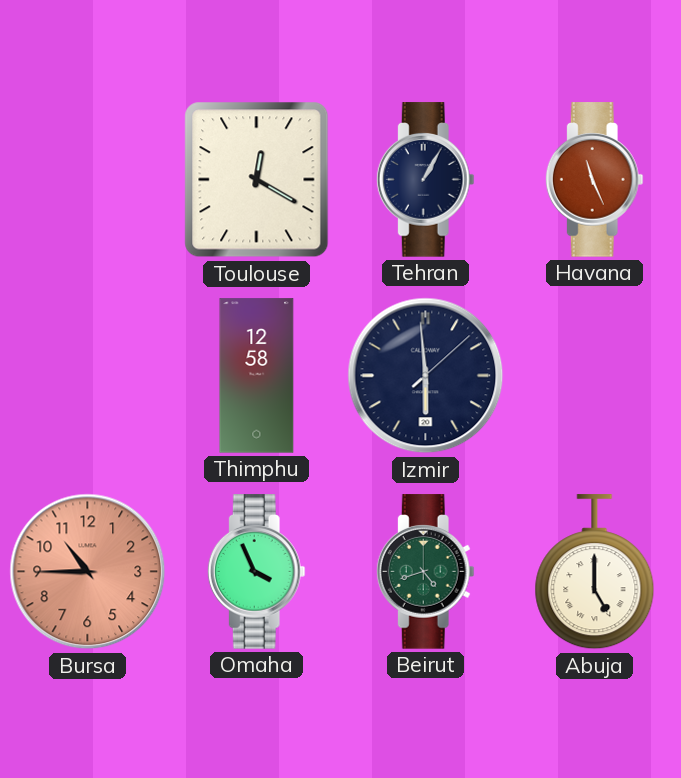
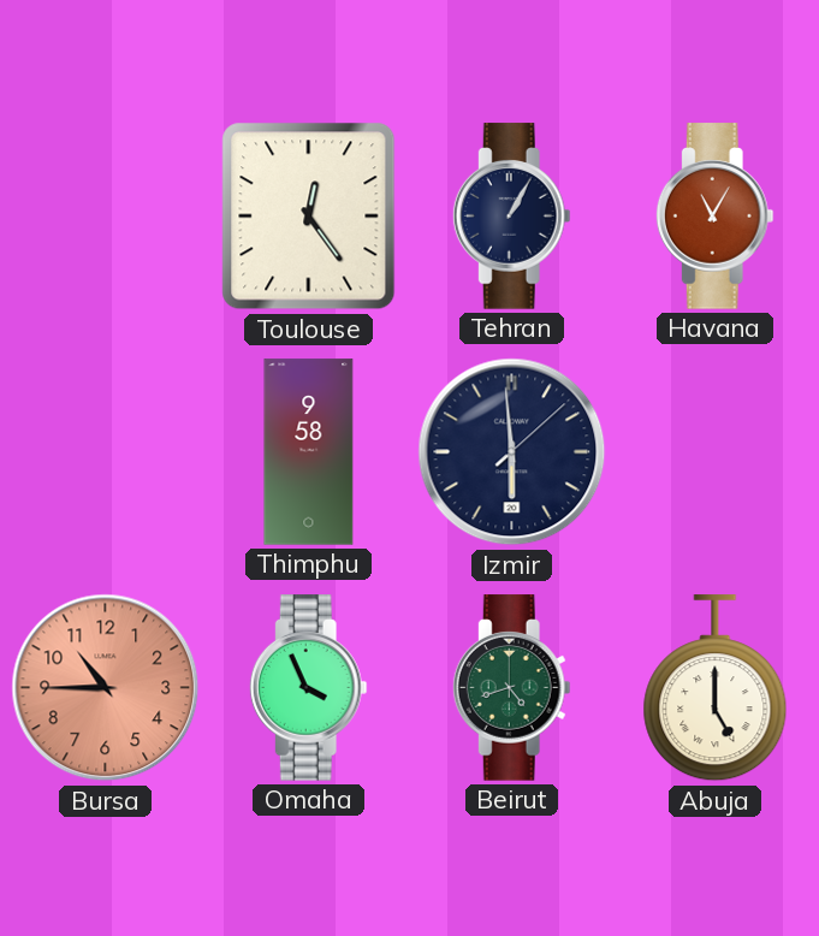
Toulouse: 12:20 -> 12:24
Havana: 11:26 -> 11:05
Thimphu: 12:58 -> 9:58
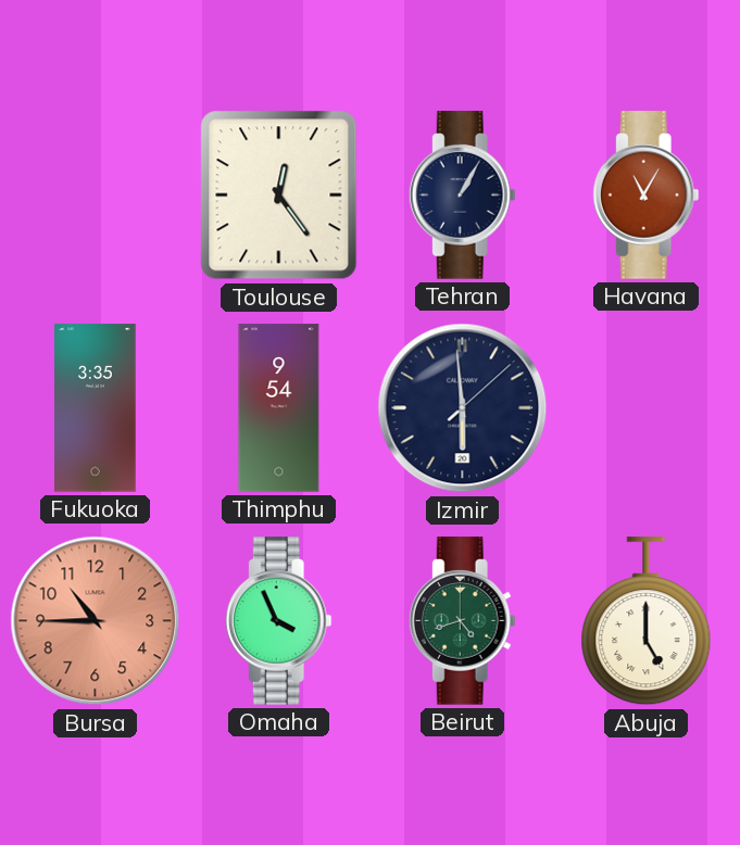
Fukuoka: none -> 3:35
Thimphu: 9:58 -> 9:54
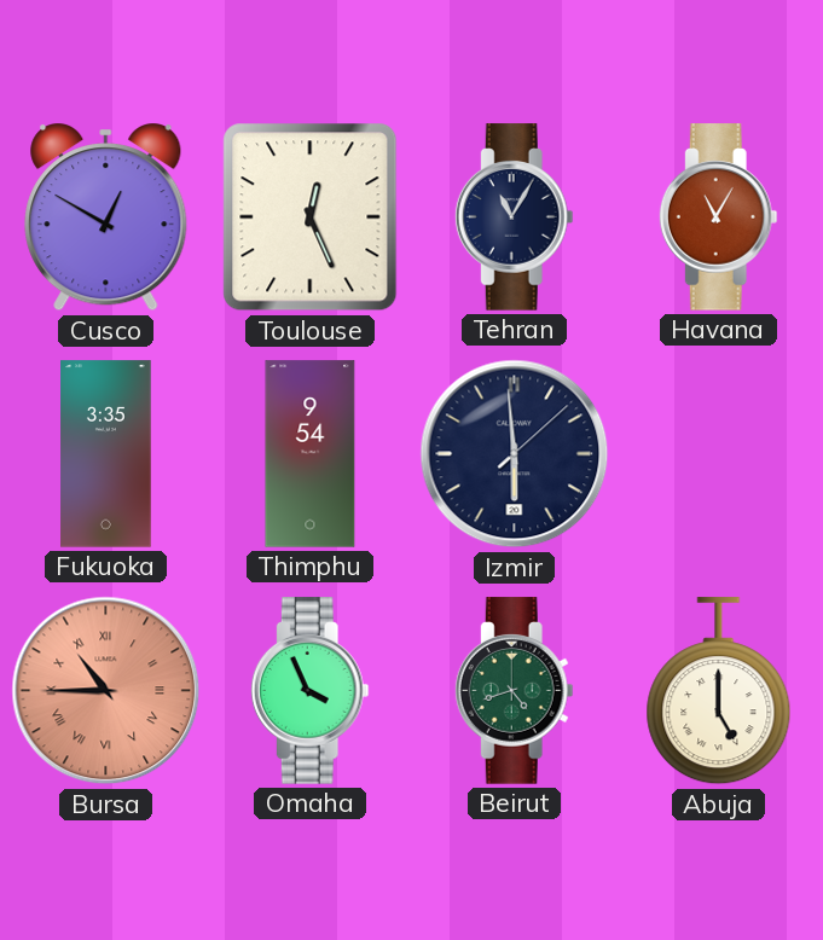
Cusco: none -> 12:50
Toulouse: 12:24 -> 12:26
Tehran: 1:05 -> 11:05
Bursa numerals: Arabic -> Roman
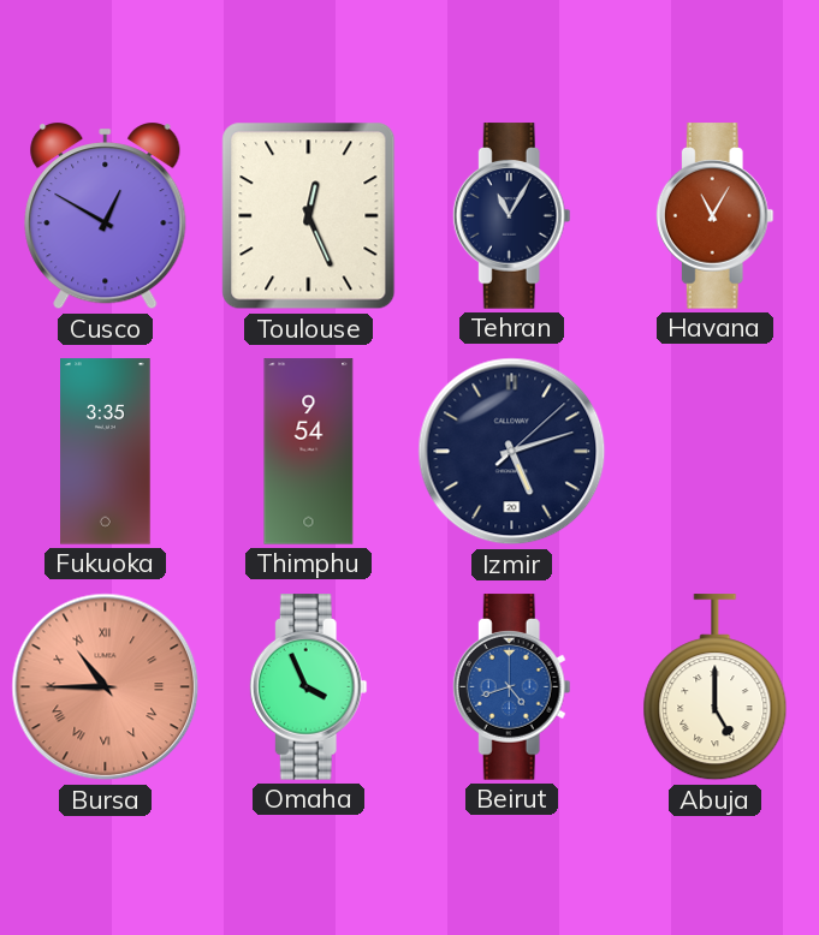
Izmir: 5:59 -> 5:12
Beirut dial: green -> blue
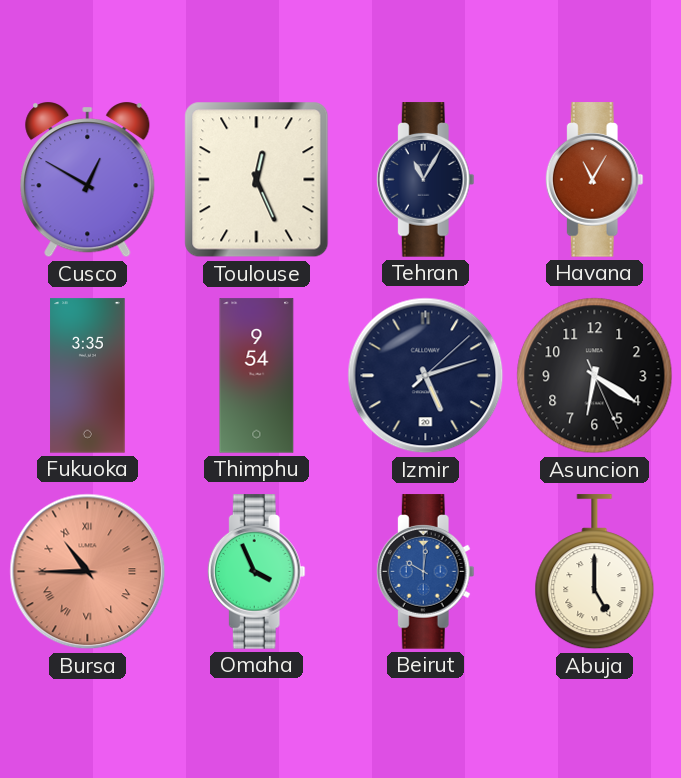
Asuncion: none -> 6:20
Beirut: 4:42 -> 10:01
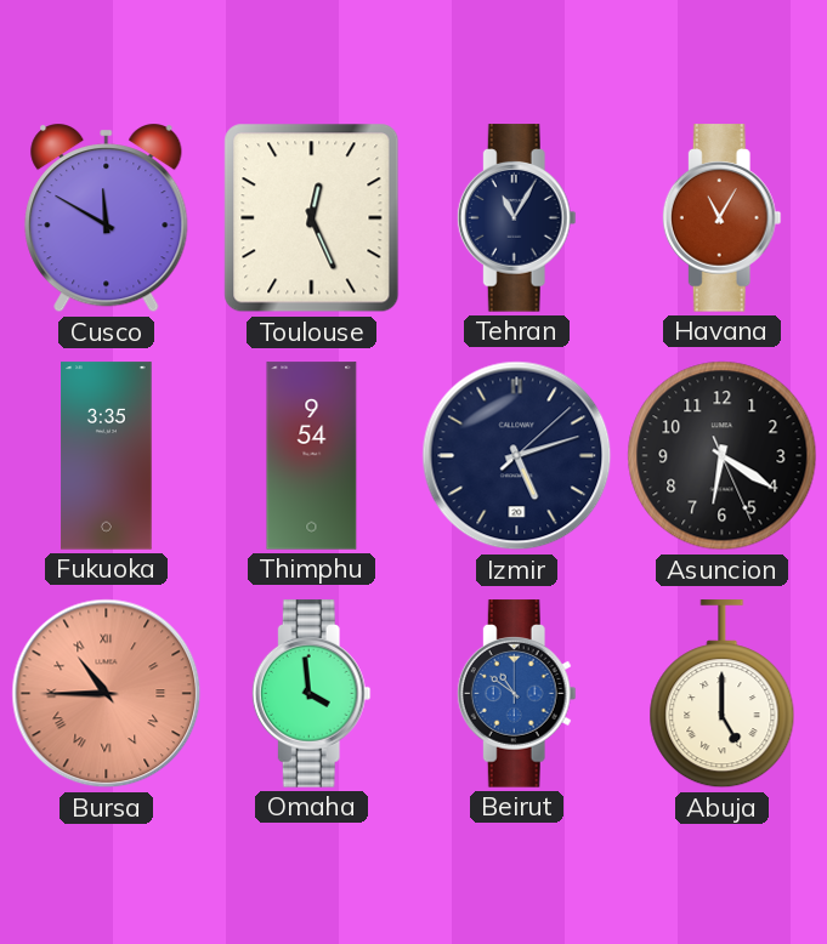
Cusco: 12:50 -> 11:50
Omaha: 3:56 -> 3:59
Beirut: 10:01 -> 10:51
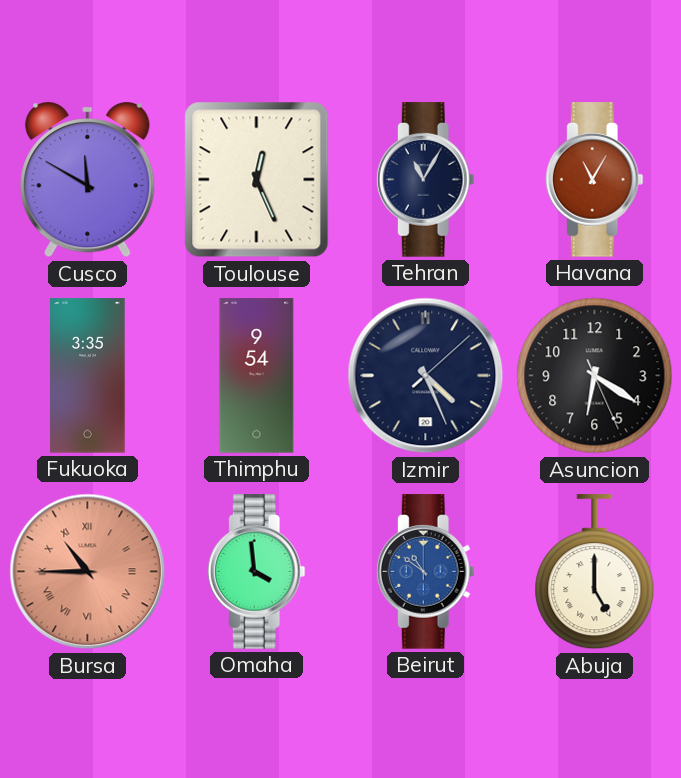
Izmir: 5:12 -> 4:26
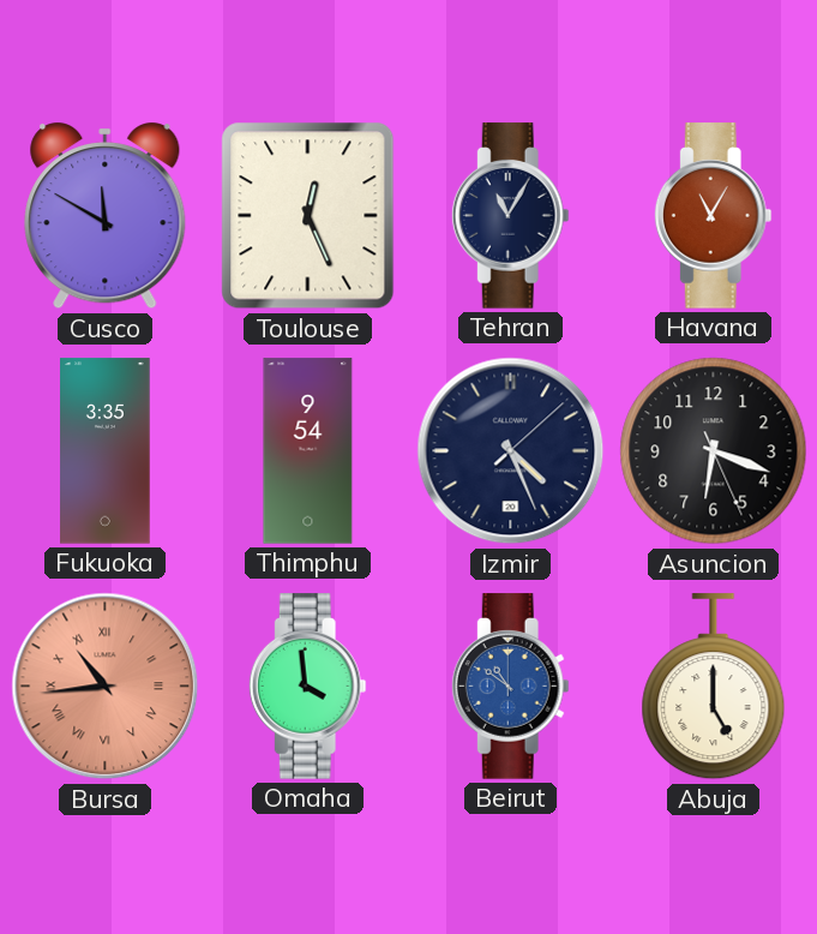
Asuncion: 6:20 -> 6:18
Bursa: 10:45 -> 10:44
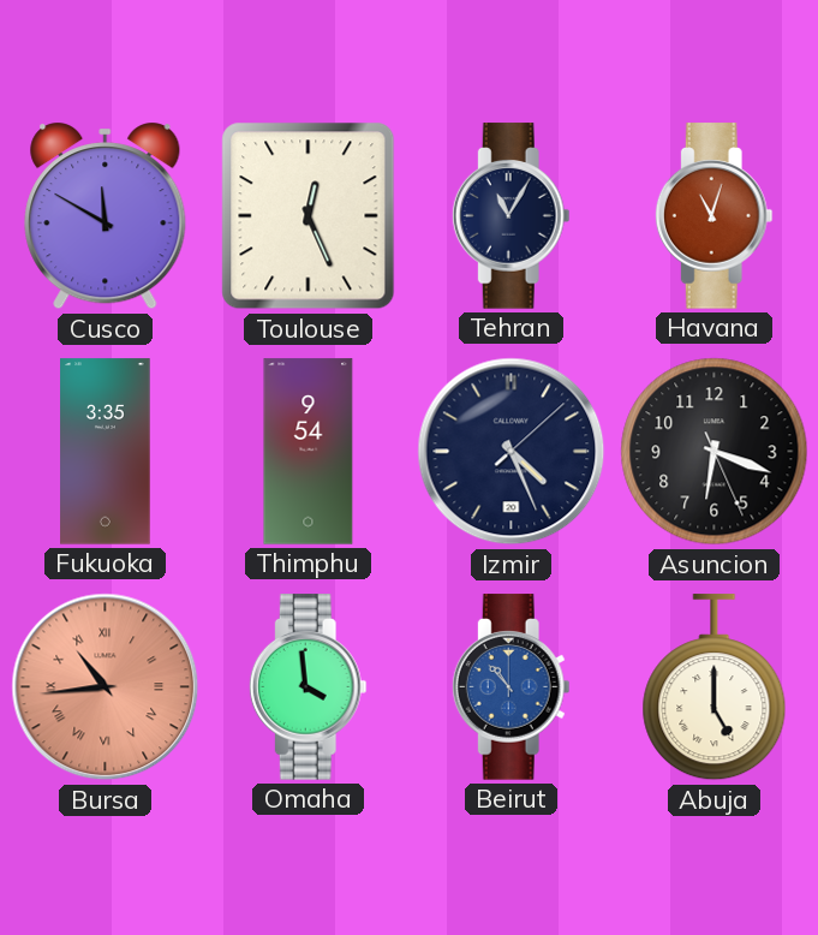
Havana: 11:05 -> 11:03
Beirut: 10:51 -> 10:53
